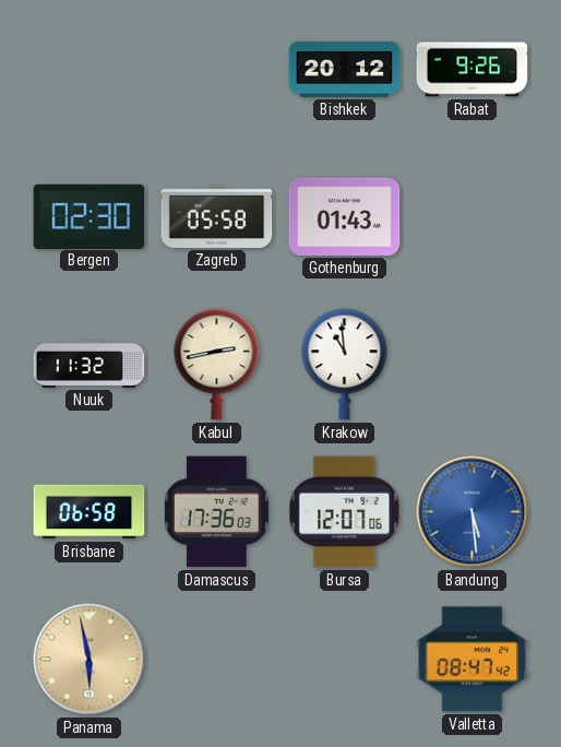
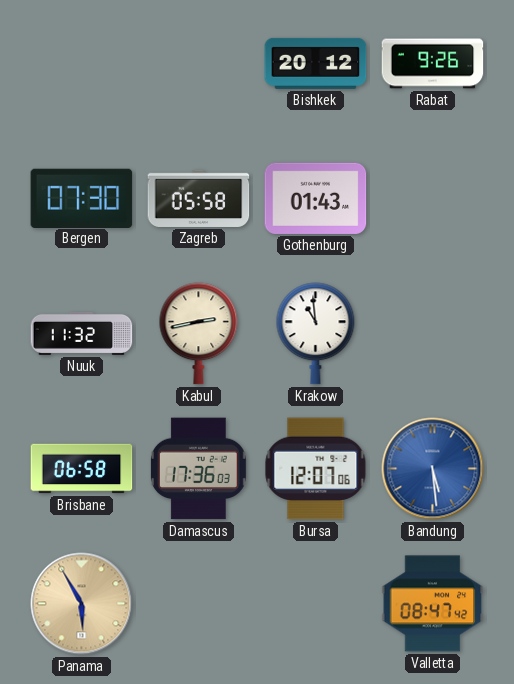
Bergen: 02:30 -> 07:30
Panama: 5:58 -> 5:55
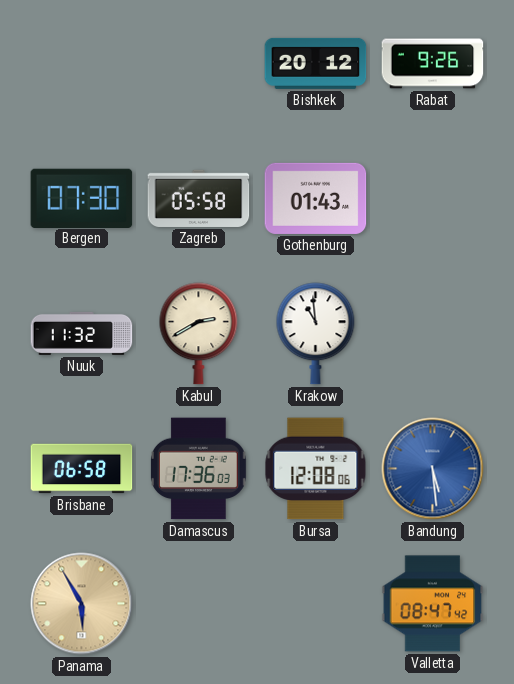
Kabul: 2:43 -> 2:40
Bursa: 12:07 -> 12:08
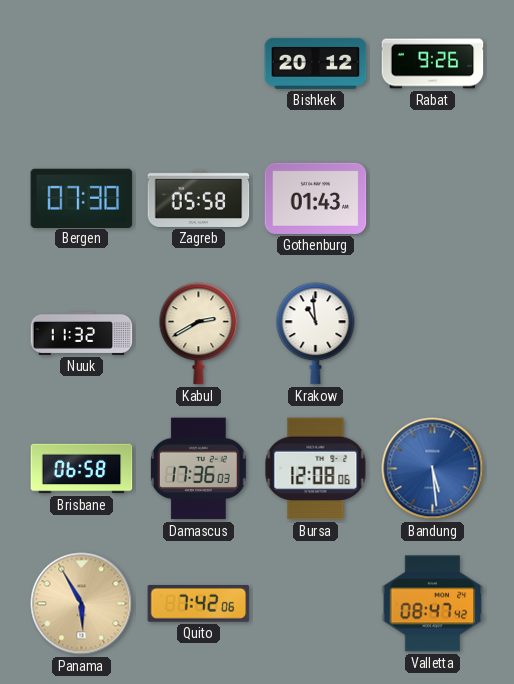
Quito: none -> 7:42
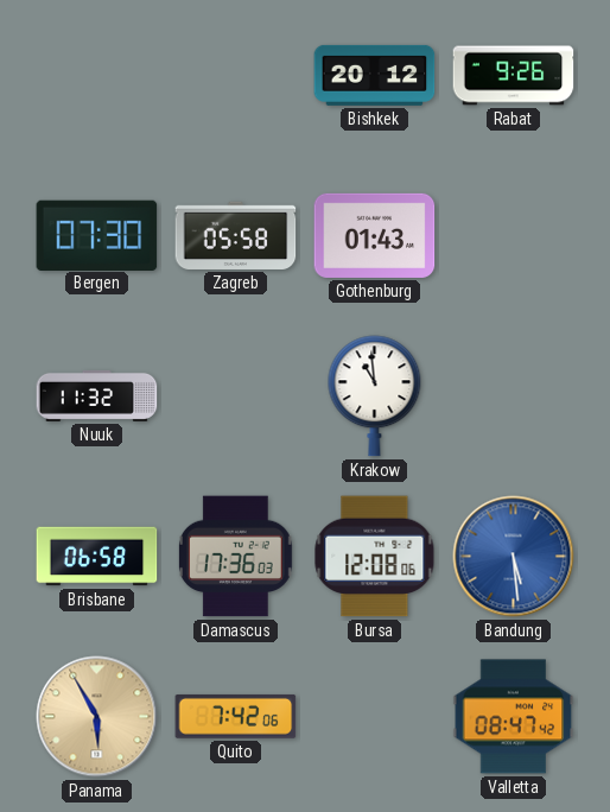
Kabul: 2:40 -> none
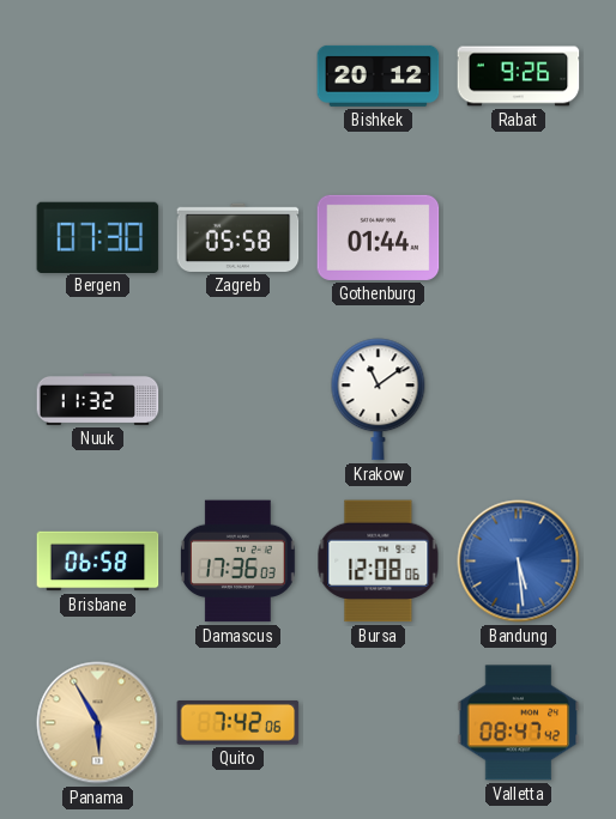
Gothenburg: 01:43 -> 01:44
Krakow: 10:59 -> 11:09
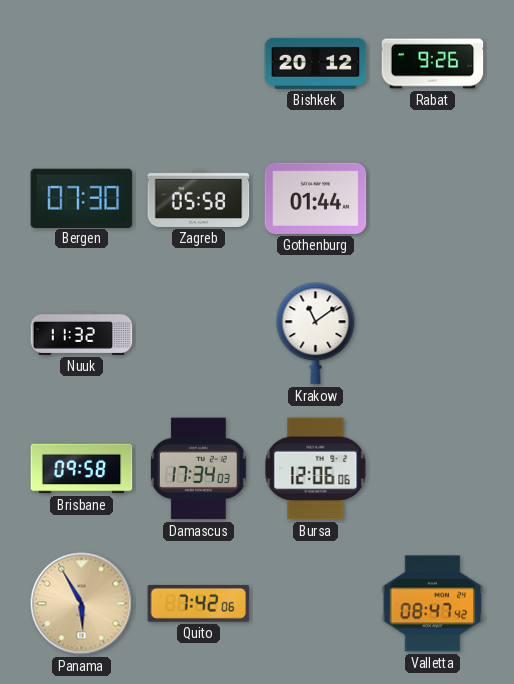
Brisbane: 06:58 -> 09:58
Damascus: 17:36 -> 17:34
Bursa: 12:08 -> 12:06
Bandung: 5:29 -> none
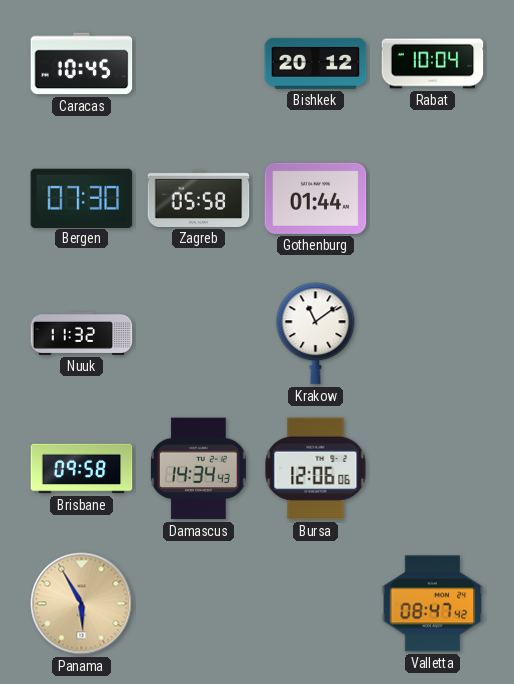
Caracas: none -> 10:45
Rabat: 9:26 -> 10:04
Damascus: 17:34 -> 14:34
Quito: 7:42 -> none
